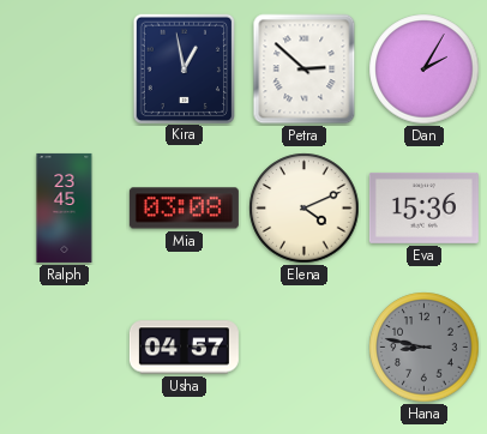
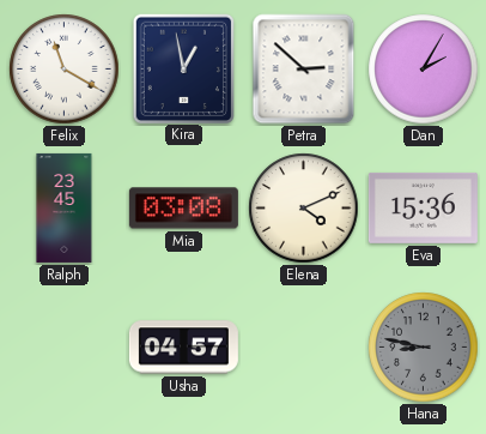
Felix: none -> 11:20
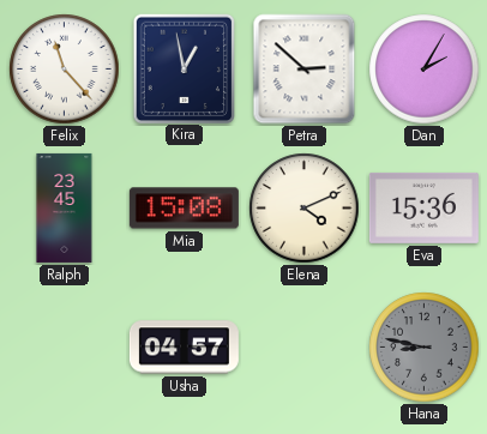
Felix: 11:20 -> 11:23
Mia: 03:08 -> 15:08
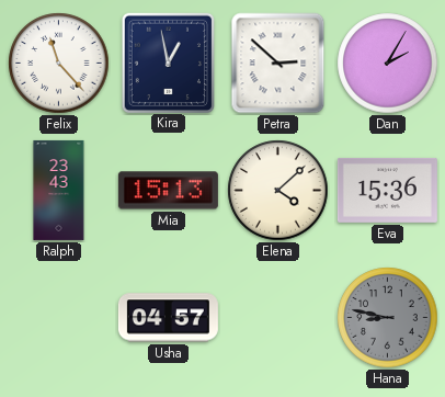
Ralph: 23:45 -> 23:43
Mia: 15:08 -> 15:13
Elena: 4:11 -> 4:08
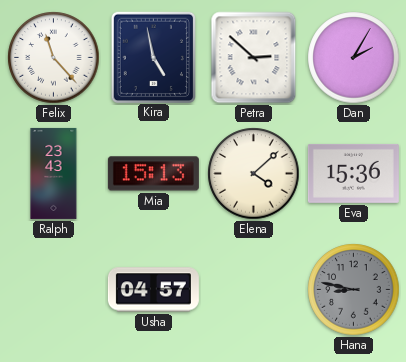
Kira: 12:58 -> 4:58
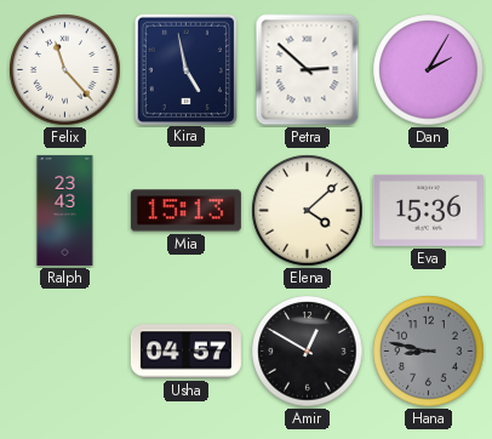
Amir: none -> 12:50
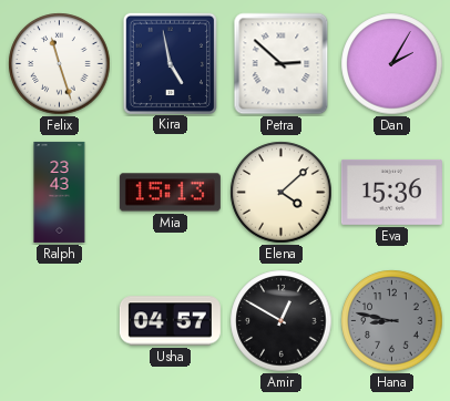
Felix: 11:23 -> 11:27
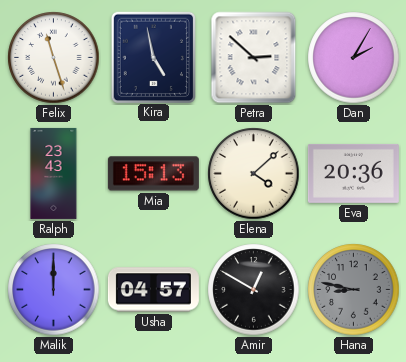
Eva: 15:36 -> 20:36
Malik: none -> 12:00
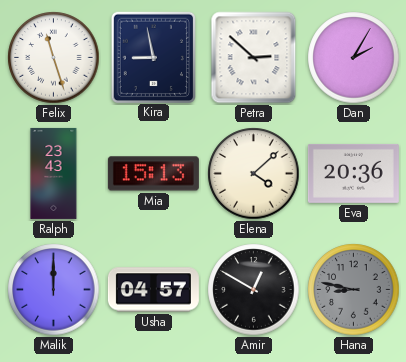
Kira: 4:58 -> 8:58
